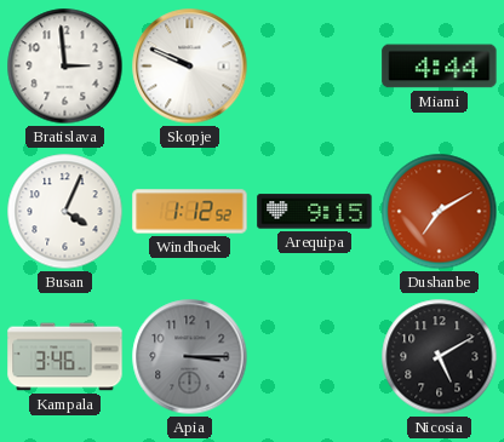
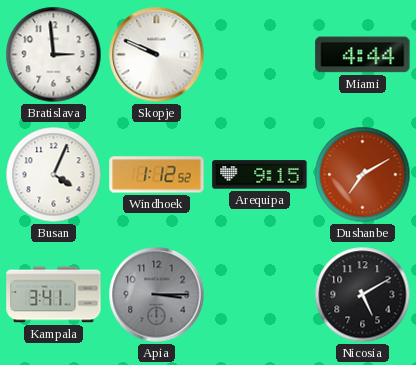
Kampala: 3:46 -> 3:41
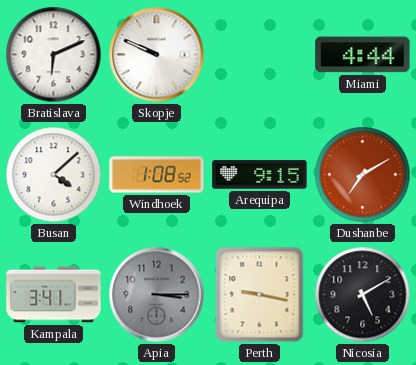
Bratislava: 2:59 -> 6:11
Busan: 4:04 -> 4:08
Windhoek: 1:12 -> 1:08
Perth: none -> 9:17
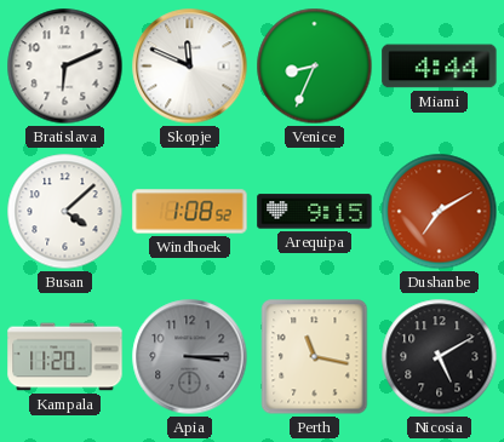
Skopje: 9:49 -> 11:49
Venice: none -> 8:34
Kampala: 3:41 -> 11:20
Perth: 9:17 -> 11:17
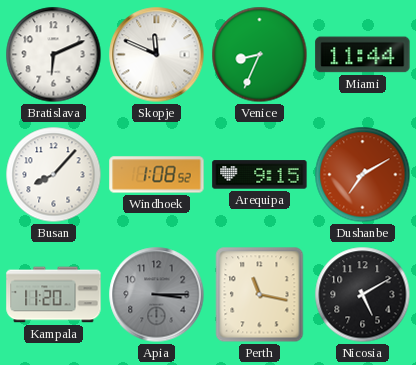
Miami: 4:44 -> 11:44
Busan: 4:08 -> 8:07
